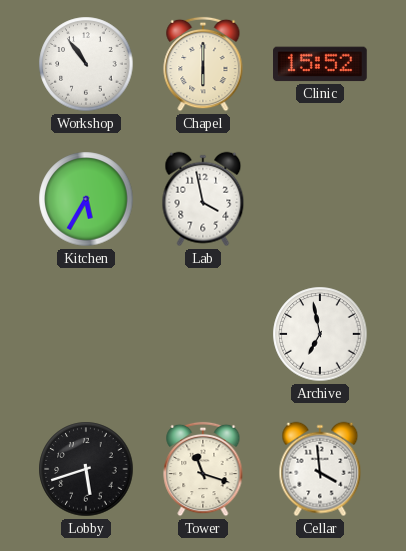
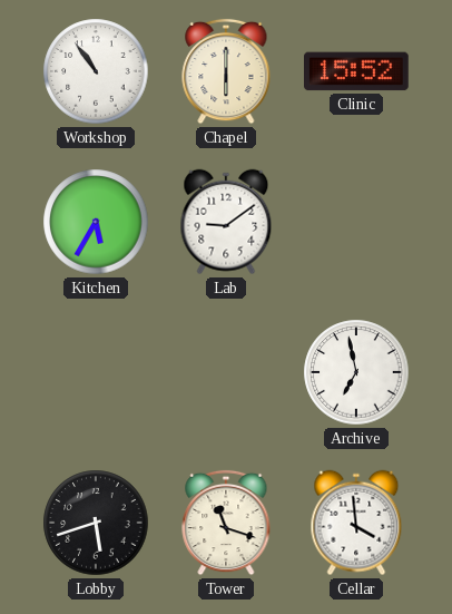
Lab: 3:58 -> 9:09
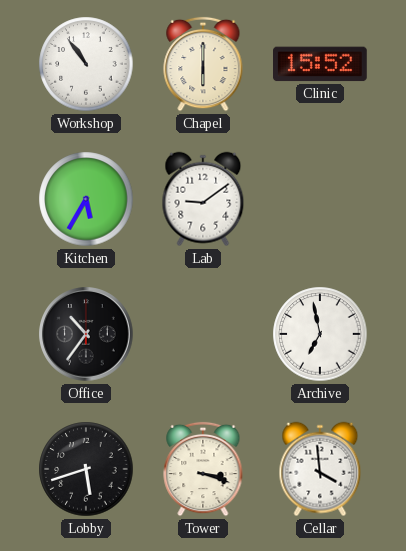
Office: none -> 10:36
Tower: 11:18 -> 3:18
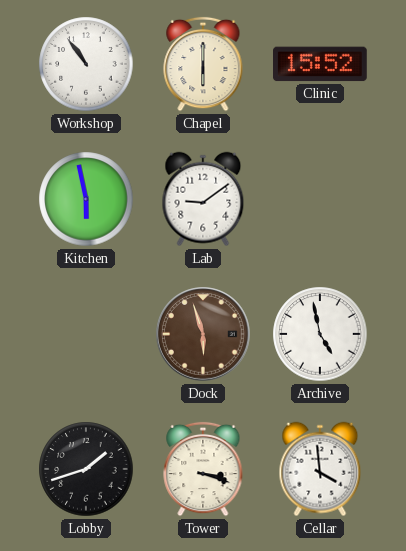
Kitchen: 5:35 -> 5:58
Office: 10:36 -> none
Dock: none -> 5:57
Archive: 6:58 -> 4:58
Lobby: 5:42 -> 1:42
